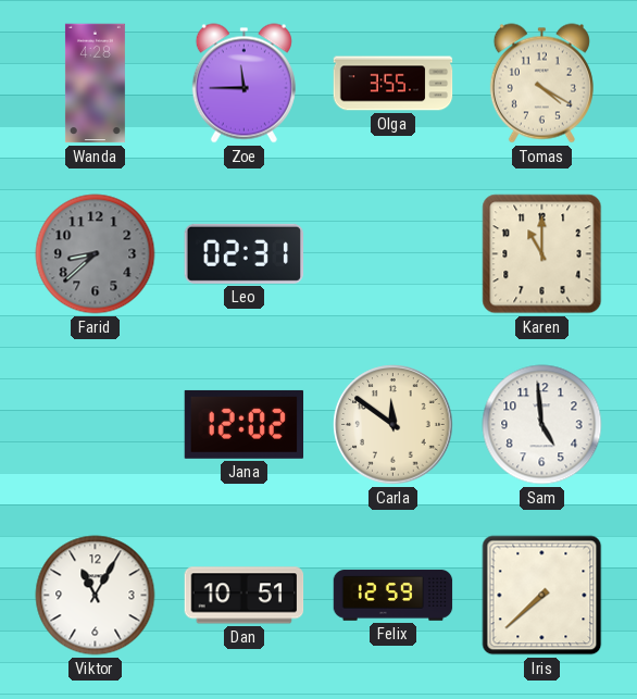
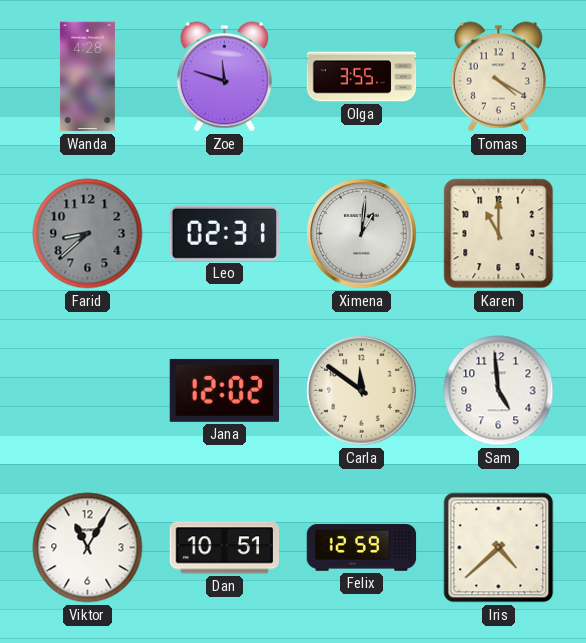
Zoe: 11:45 -> 11:48
Ximena: none -> 1:01
Iris: 7:38 -> 4:38
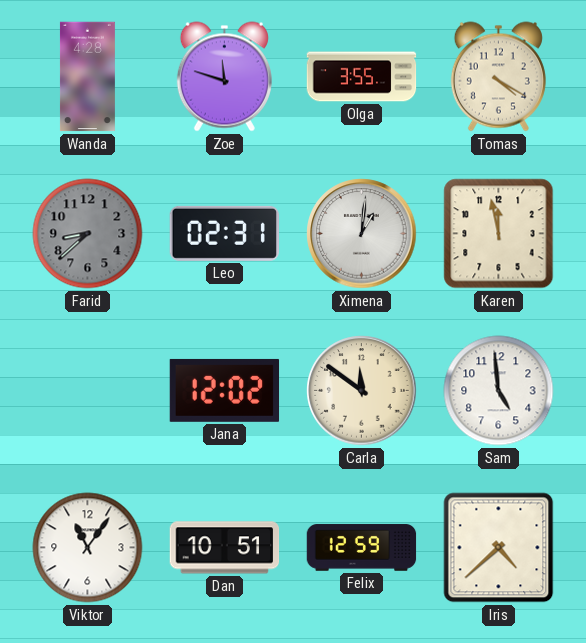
Karen: 11:00 -> 11:58
Viktor: 11:05 -> 11:06
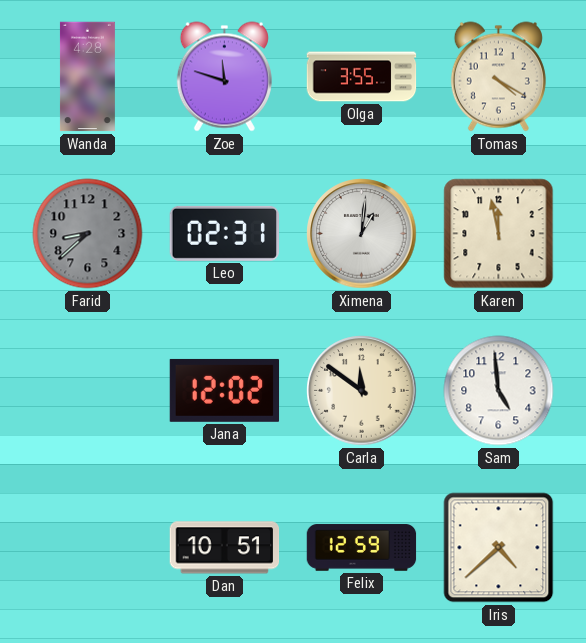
Viktor: 11:06 -> none
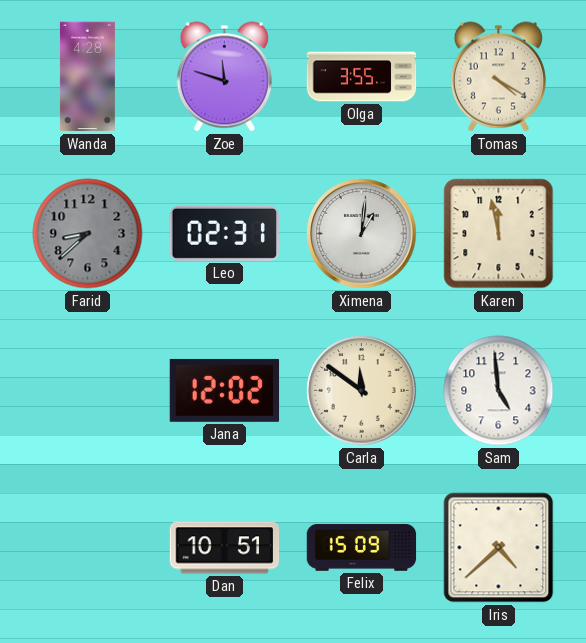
Felix: 12:59 -> 15:09
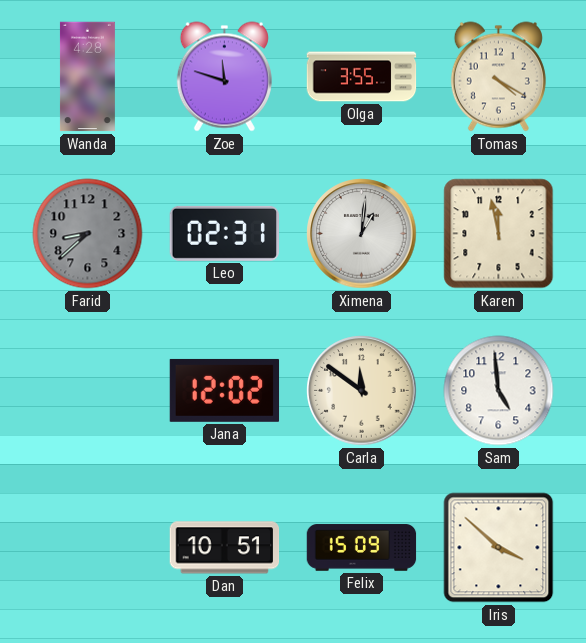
Iris: 4:38 -> 3:52
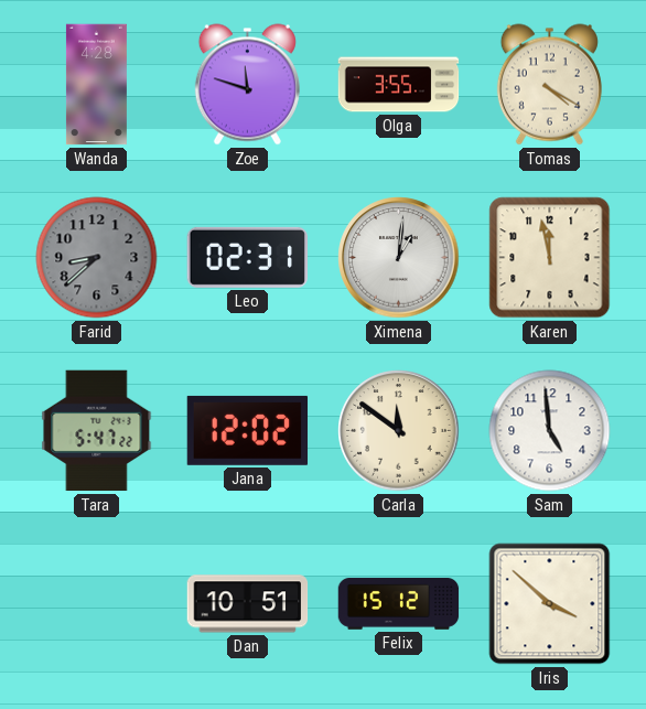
Tara: none -> 5:47
Felix: 15:09 -> 15:12
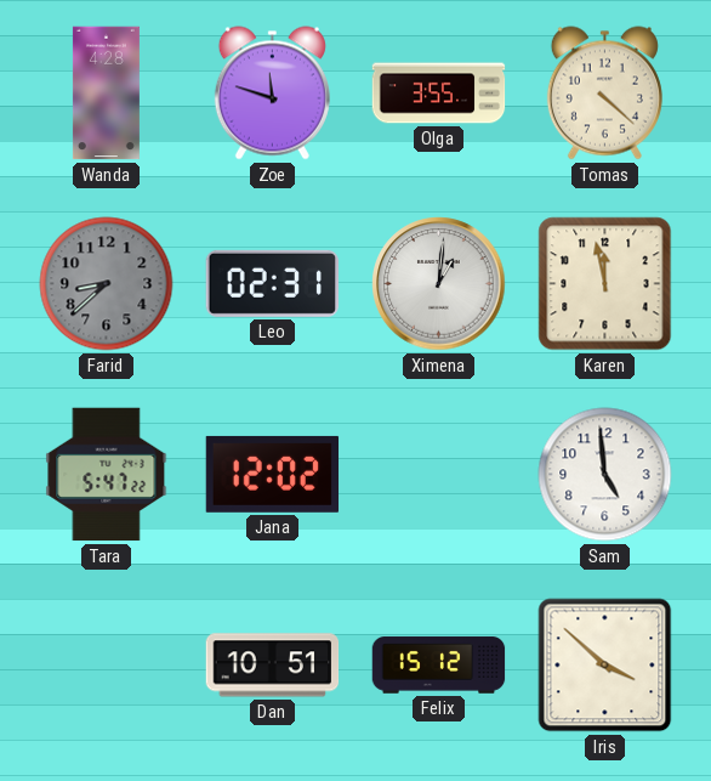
Tomas: 4:20 -> 4:22
Carla: 11:51 -> none
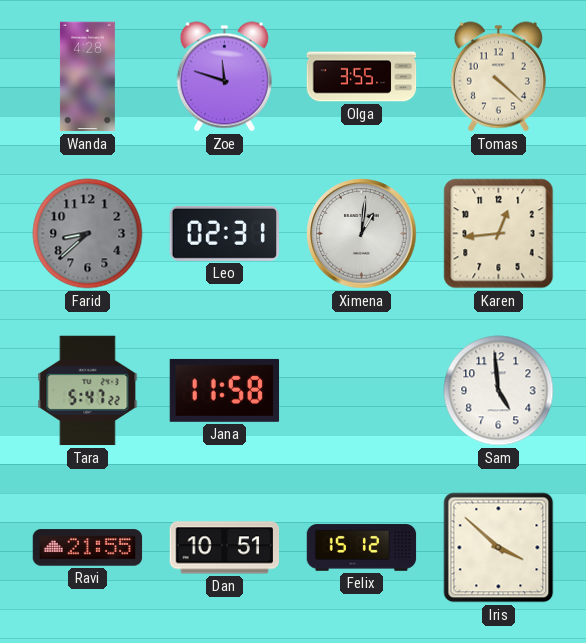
Karen: 11:58 -> 12:44
Jana: 12:02 -> 11:58
Ravi: none -> 21:55
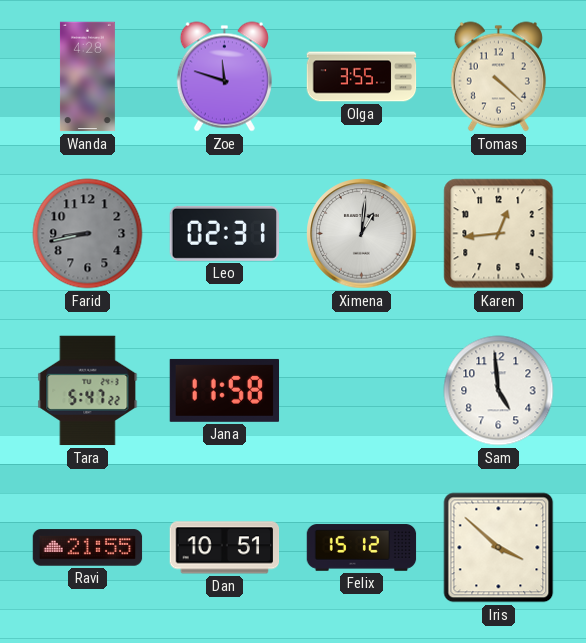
Farid: 8:38 -> 8:43
